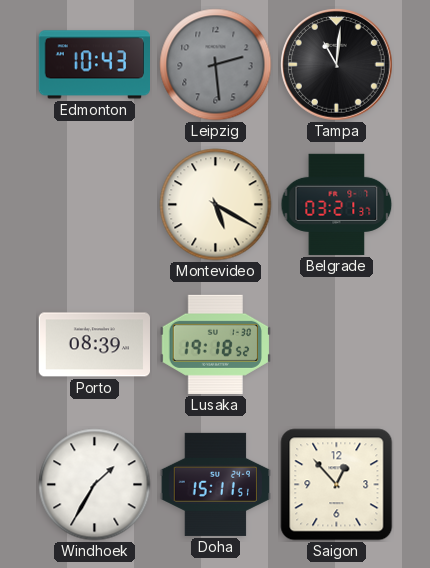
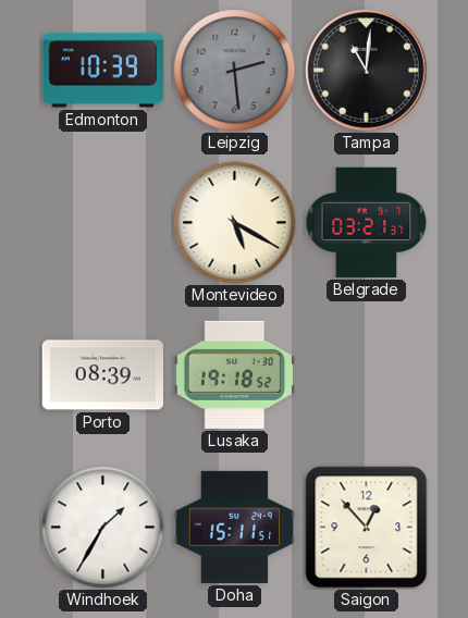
Edmonton: 10:43 -> 10:39
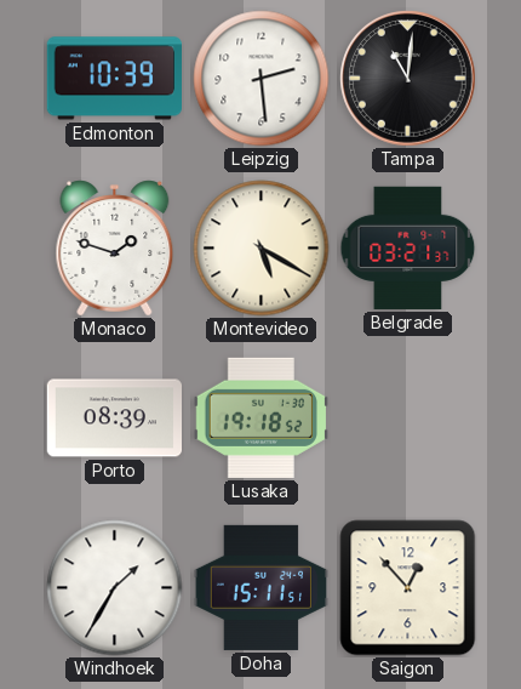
Leipzig dial: grey -> white
Monaco: none -> 1:48
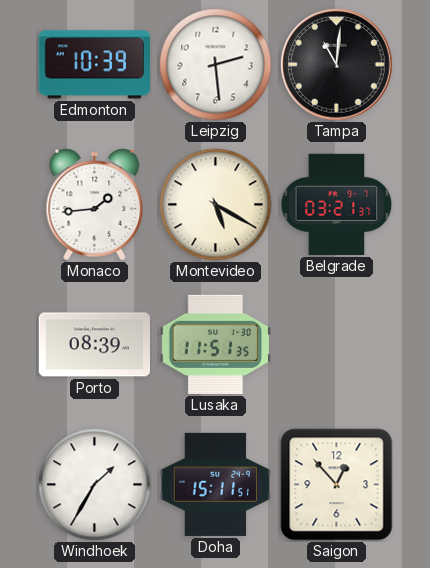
Monaco: 1:48 -> 1:44
Lusaka: 19:18 -> 11:51
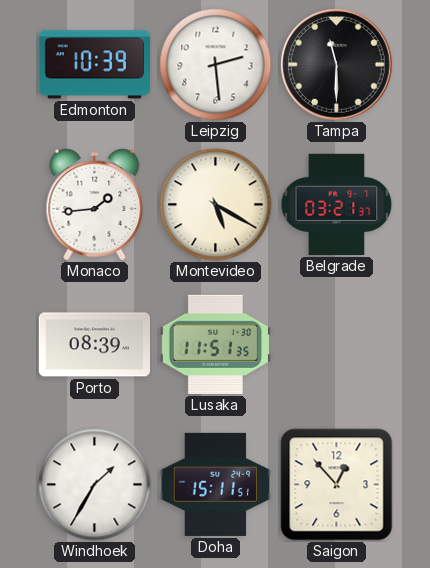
Tampa: 11:01 -> 11:30
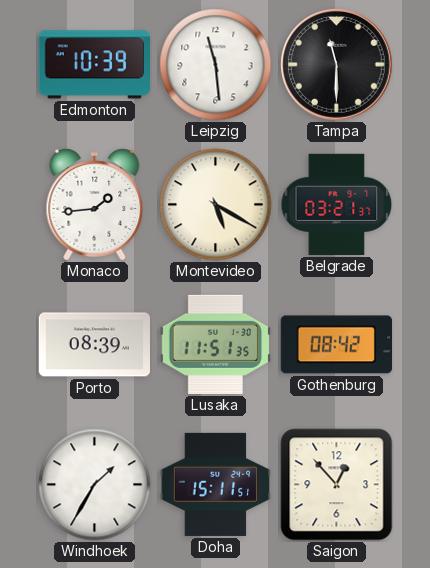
Leipzig: 2:29 -> 11:29
Gothenburg: none -> 08:42
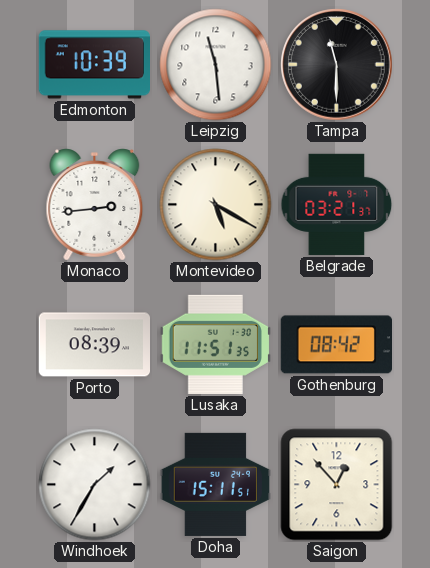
Monaco: 1:44 -> 2:44
